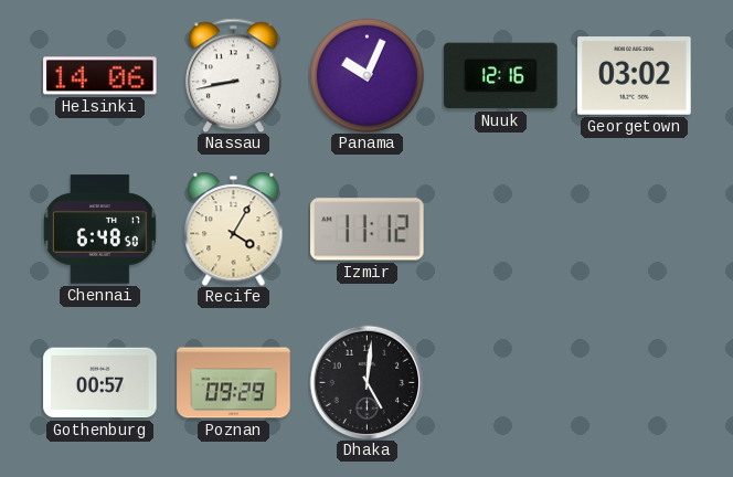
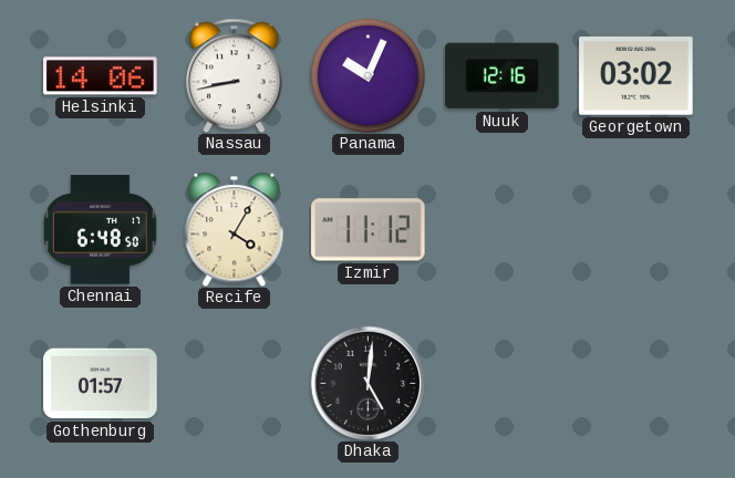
Gothenburg: 00:57 -> 01:57
Poznan: 09:29 -> none
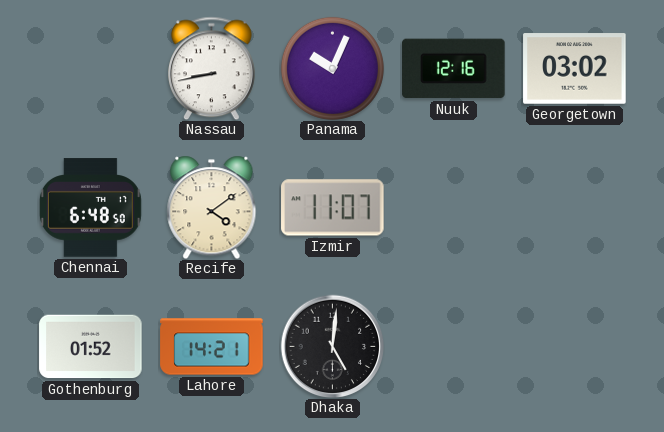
Helsinki: 14:06 -> none
Recife: 4:05 -> 4:09
Izmir: 11:12 -> 11:07
Gothenburg: 01:57 -> 01:52
Lahore: none -> 14:21
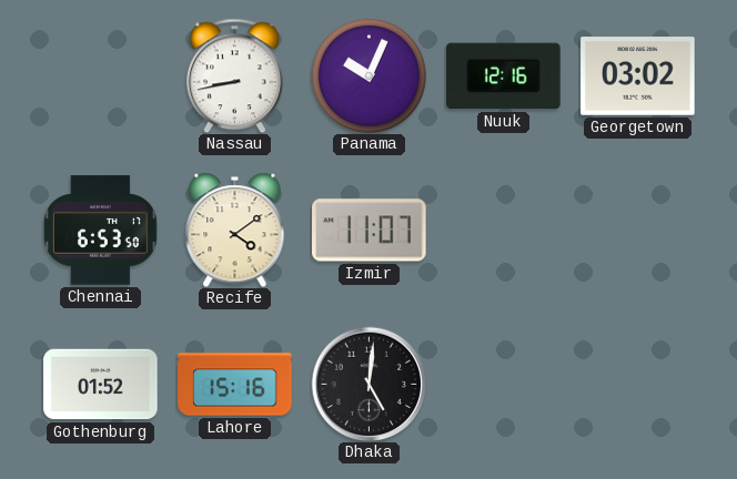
Chennai: 6:48 -> 6:53
Lahore: 14:21 -> 15:16
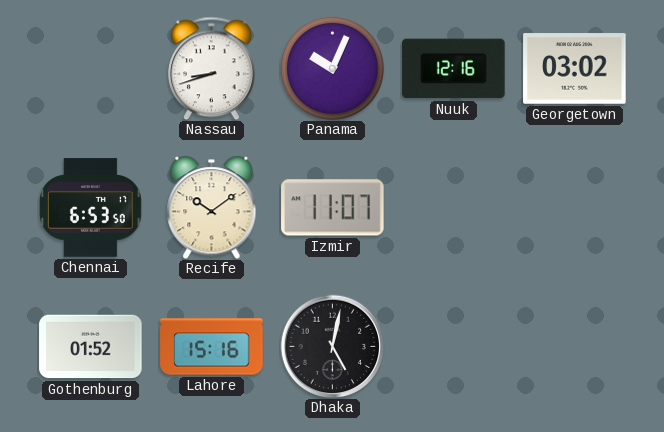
Nassau: 8:43 -> 8:42
Recife: 4:09 -> 10:09
Dhaka: 5:01 -> 5:02
